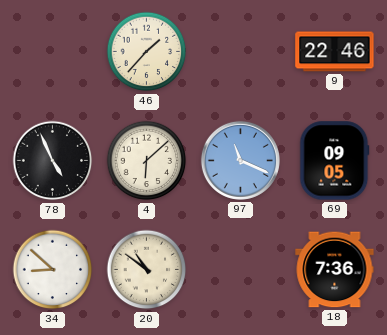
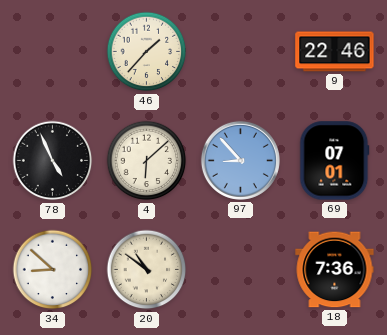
97: 11:19 -> 8:53
69: 09:05 -> 07:01
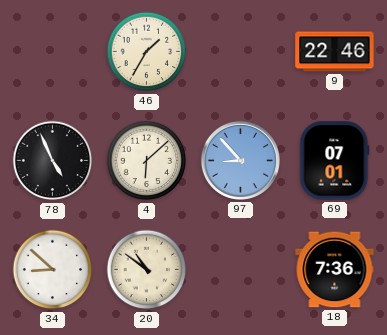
46: 1:37 -> 1:35
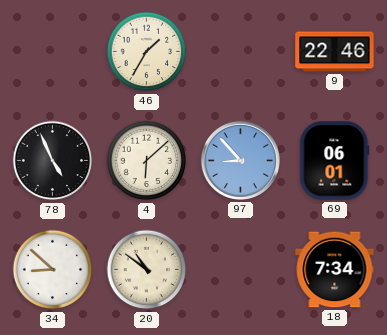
69: 07:01 -> 06:01
18: 7:36 -> 7:34
